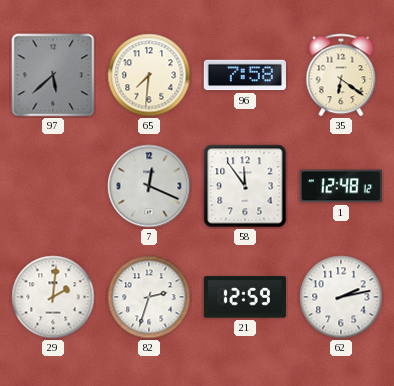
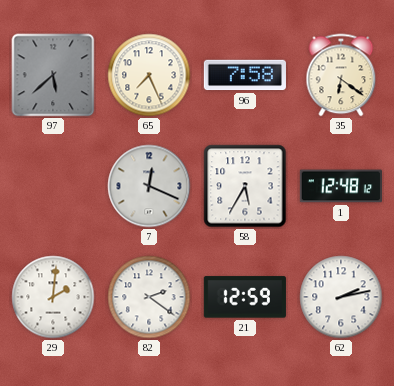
65: 7:31 -> 7:26
58: 11:54 -> 5:35
82: 2:33 -> 2:21
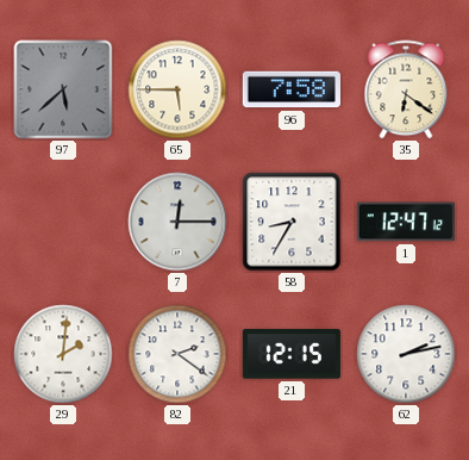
65: 7:26 -> 5:45
7: 12:19 -> 12:15
58: 5:35 -> 8:35
1: 12:48 -> 12:47
21: 12:59 -> 12:15
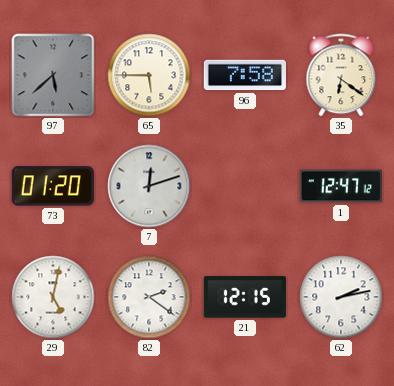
73: none -> 01:20
7: 12:15 -> 12:12
58: 8:35 -> none
29: 2:01 -> 5:02
